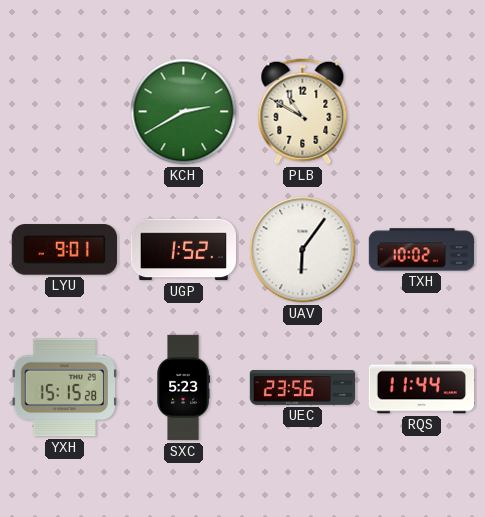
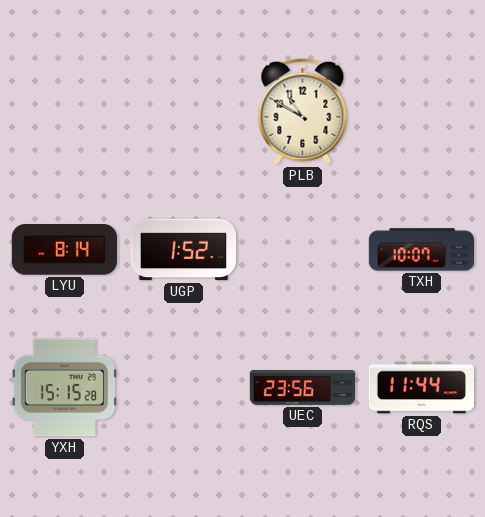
KCH: 2:40 -> none
LYU: 9:01 -> 8:14
UAV: 6:06 -> none
TXH: 10:02 -> 10:07
SXC: 5:23 -> none
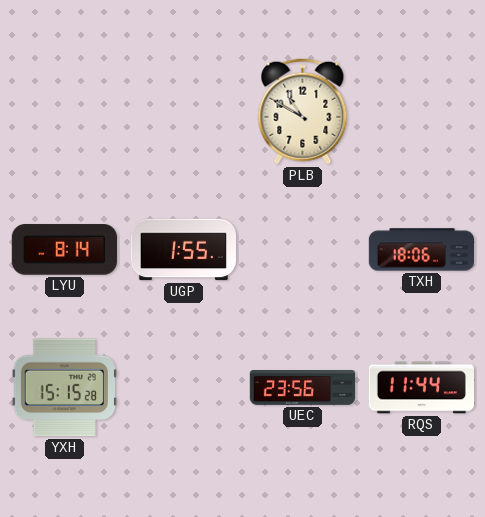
UGP: 1:52 -> 1:55
TXH: 10:07 -> 18:06
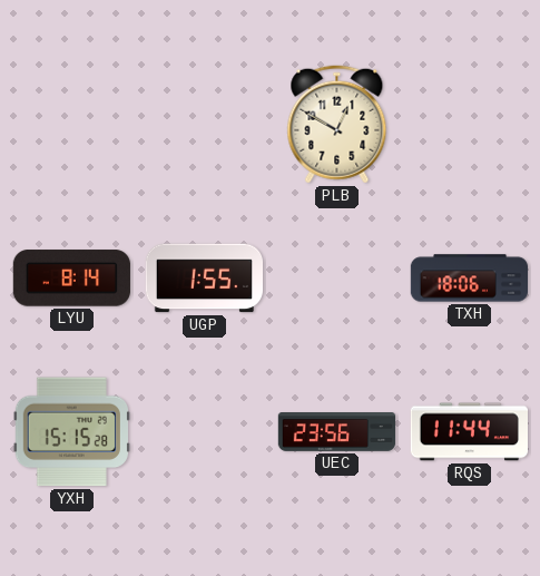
PLB: 10:50 -> 12:50
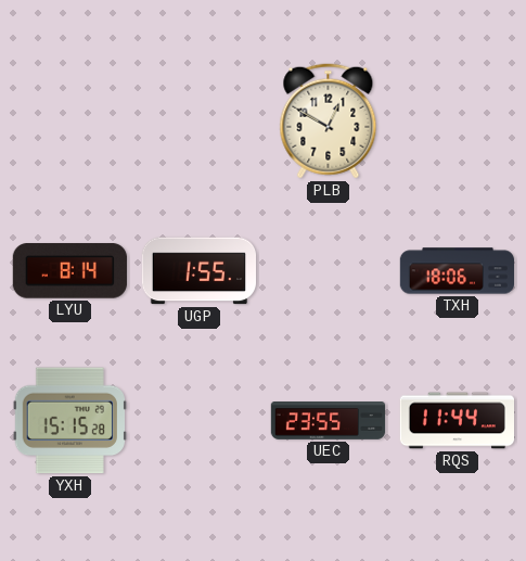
UEC: 23:56 -> 23:55
